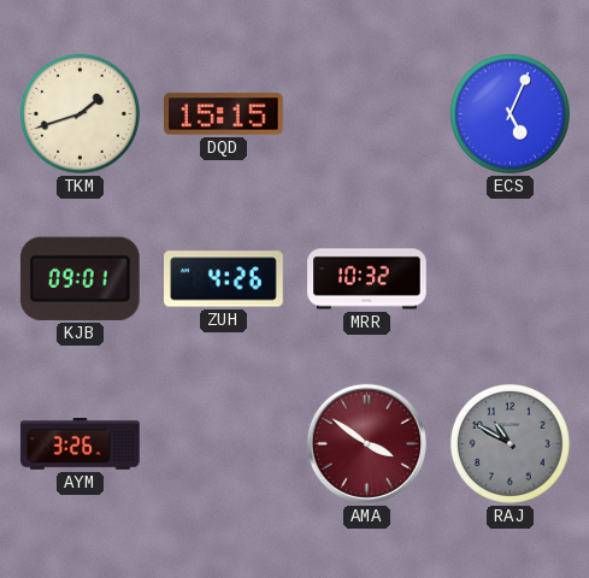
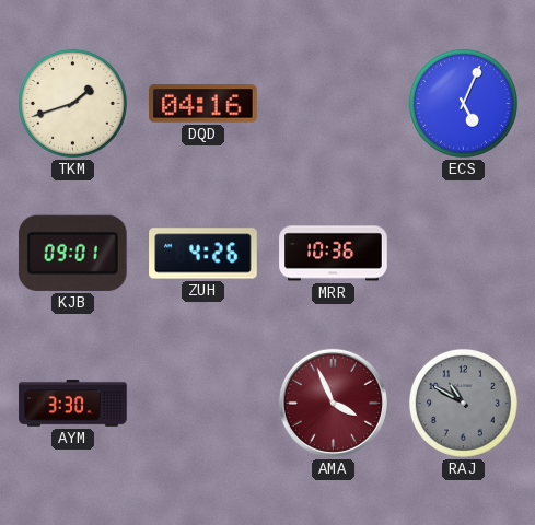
DQD: 15:15 -> 04:16
MRR: 10:32 -> 10:36
AYM: 3:26 -> 3:30
AMA: 3:51 -> 3:56
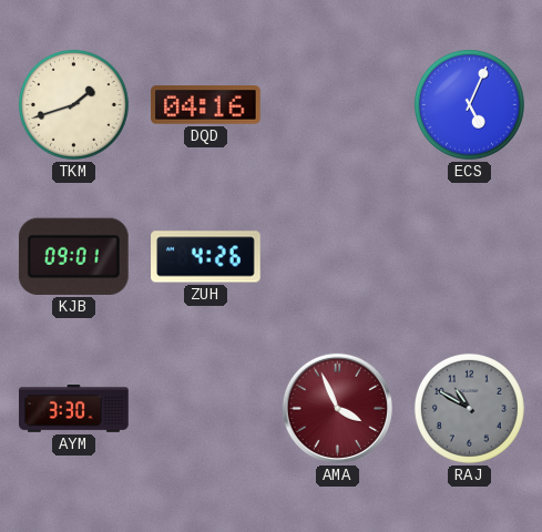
MRR: 10:36 -> none
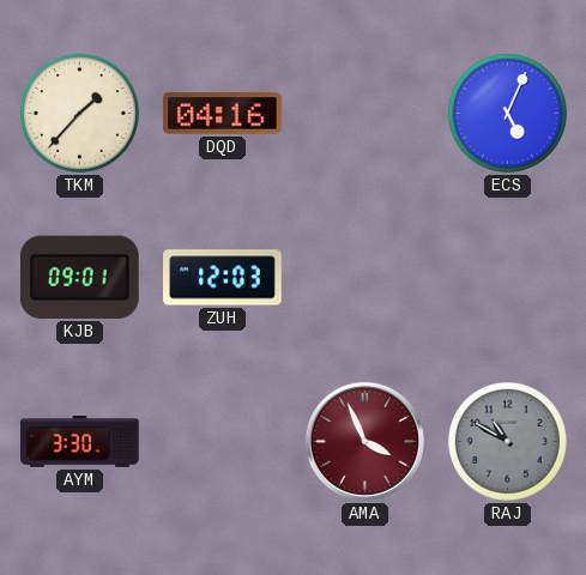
TKM: 1:42 -> 1:37
ZUH: 4:26 -> 12:03
